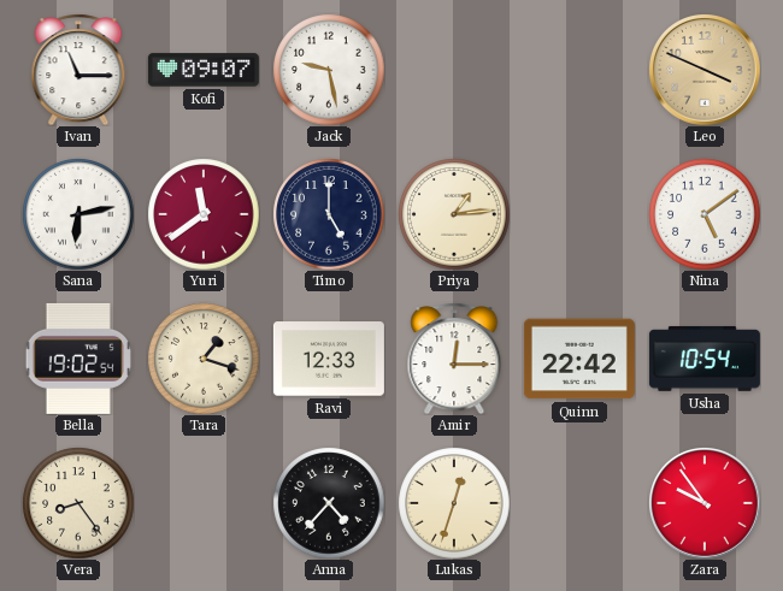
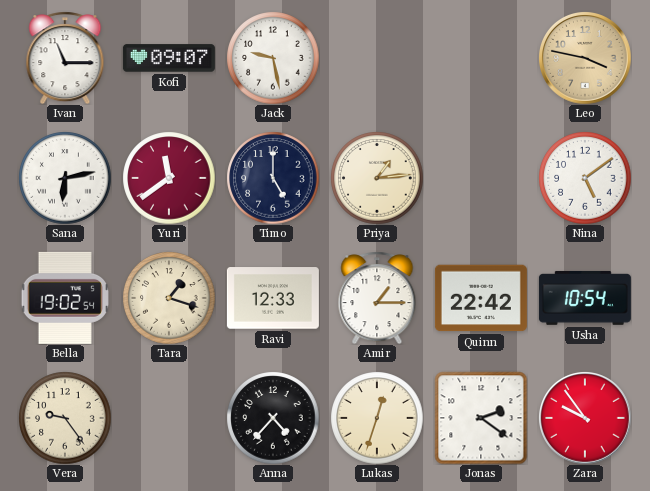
Leo: 3:49 -> 3:47
Amir: 12:15 -> 1:15
Vera: 8:24 -> 9:24
Jonas: none -> 2:21
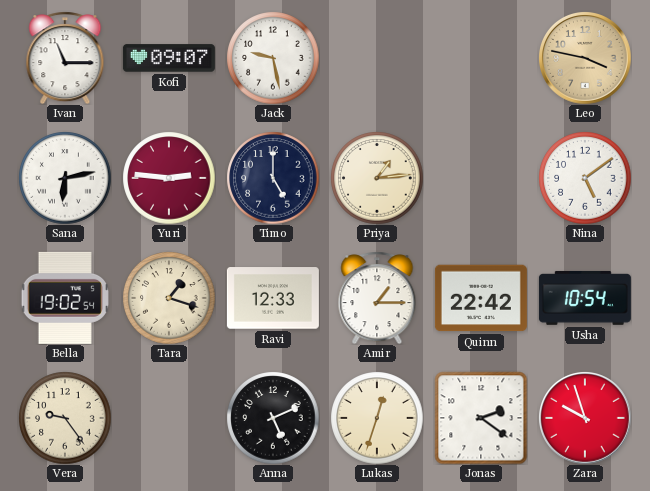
Yuri: 11:39 -> 2:46
Anna: 4:37 -> 5:11
Zara: 9:54 -> 9:57
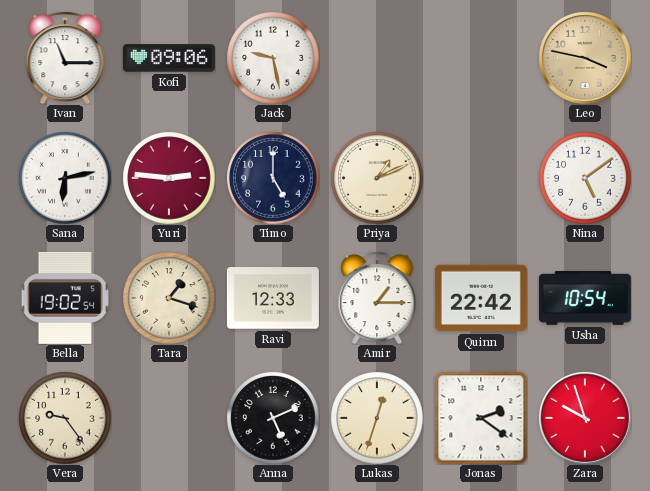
Kofi: 09:07 -> 09:06
Priya: 1:14 -> 1:11
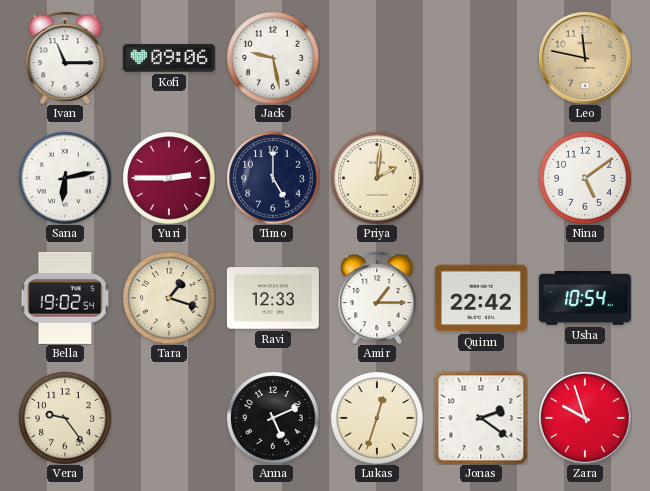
Leo: 3:47 -> 11:47
Yuri: 2:46 -> 2:45
Priya: 1:11 -> 2:01
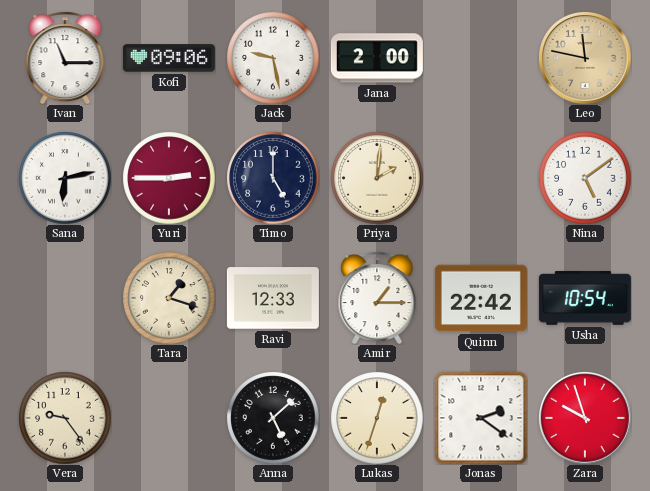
Jana: none -> 2:00
Bella: 19:02 -> none
Anna: 5:11 -> 5:08
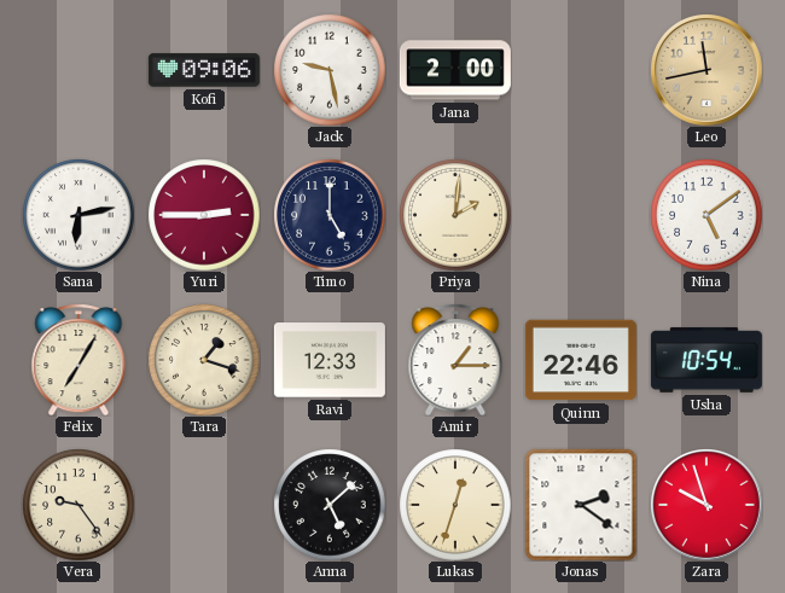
Ivan: 11:15 -> none
Leo: 11:47 -> 11:43
Felix: none -> 7:05
Quinn: 22:42 -> 22:46
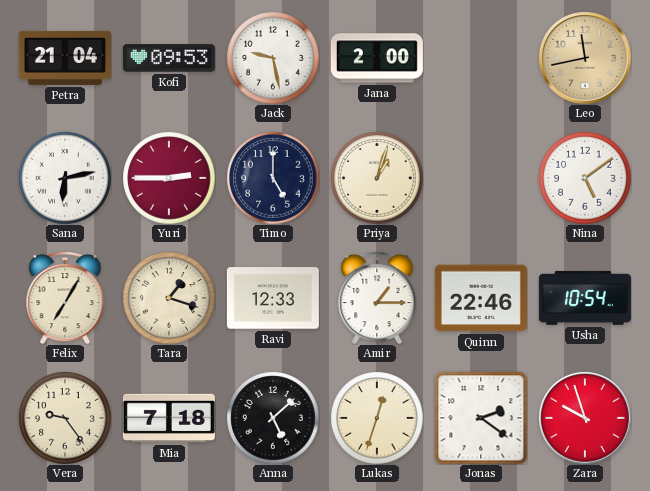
Petra: none -> 21:04
Kofi: 09:06 -> 09:53
Priya: 2:01 -> 1:03
Mia: none -> 7:18
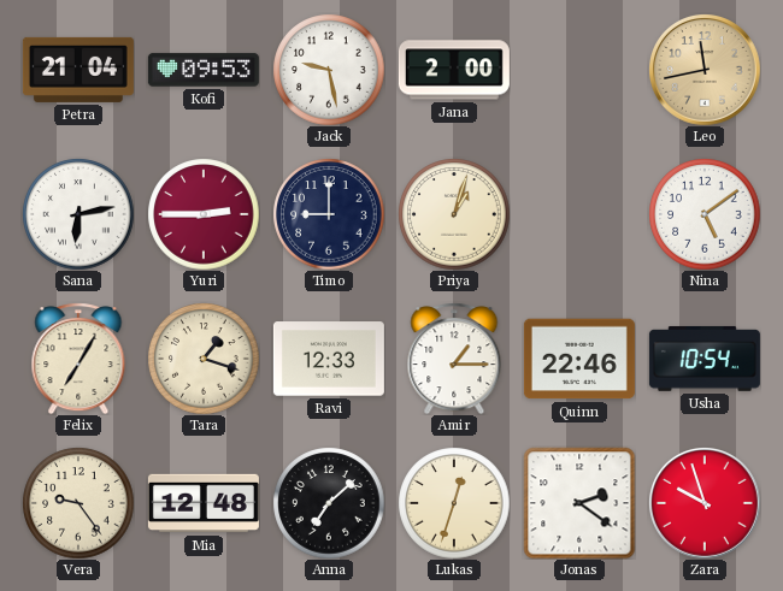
Timo: 5:00 -> 9:00
Mia: 7:18 -> 12:48
Anna: 5:08 -> 7:08
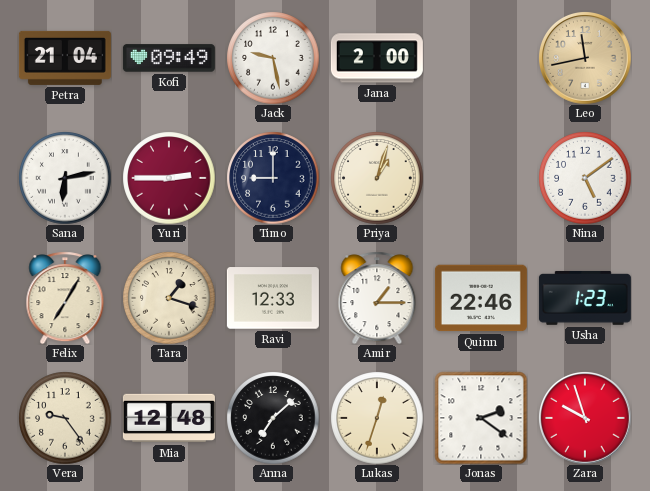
Kofi: 09:53 -> 09:49
Usha: 10:54 -> 1:23
